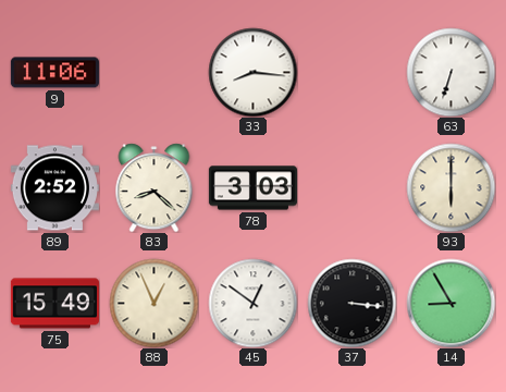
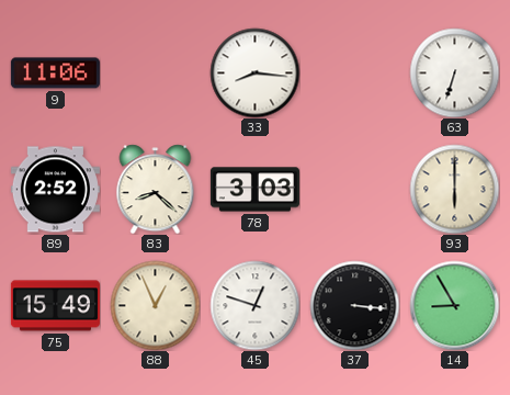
45: 12:51 -> 12:48
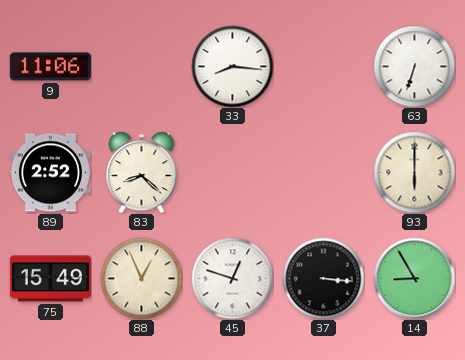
78: 3:03 -> none
